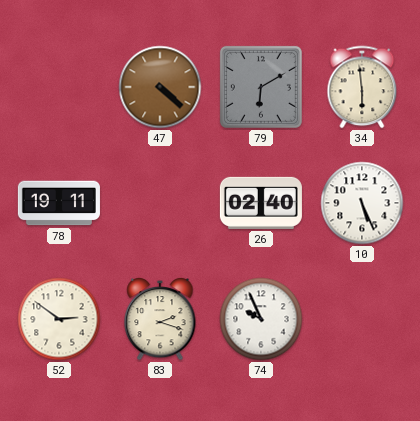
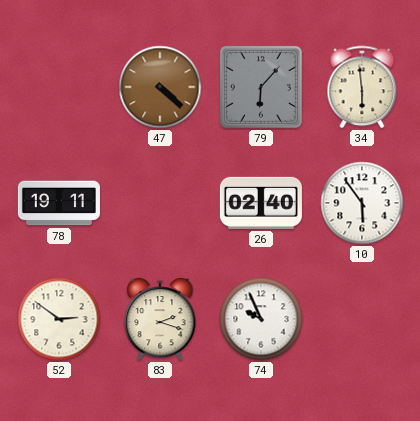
79: 6:10 -> 6:07
10: 5:26 -> 5:54
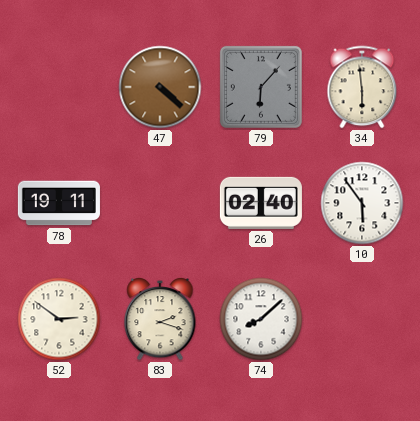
74: 9:56 -> 8:08
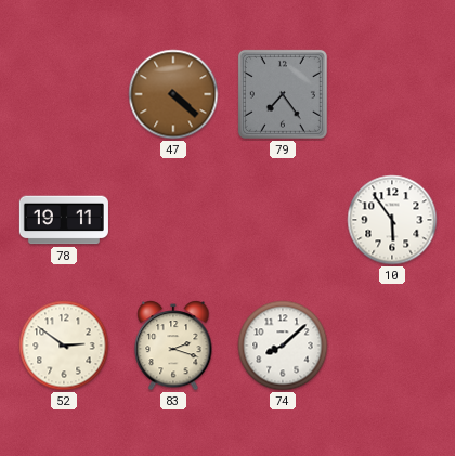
79: 6:07 -> 7:24
34: 5:59 -> none
26: 02:40 -> none
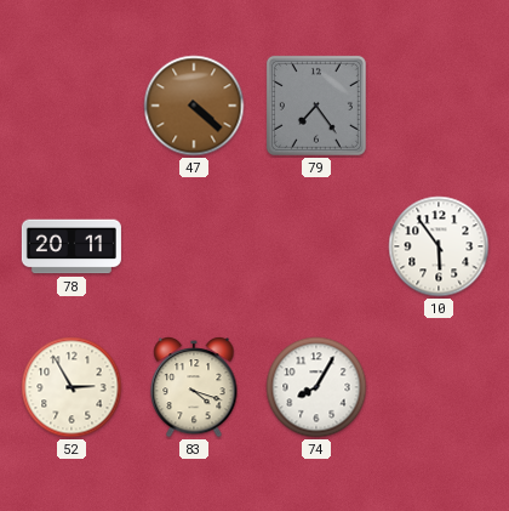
78: 19:11 -> 20:11
52: 2:51 -> 2:55
83: 2:18 -> 4:18
74: 8:08 -> 8:05
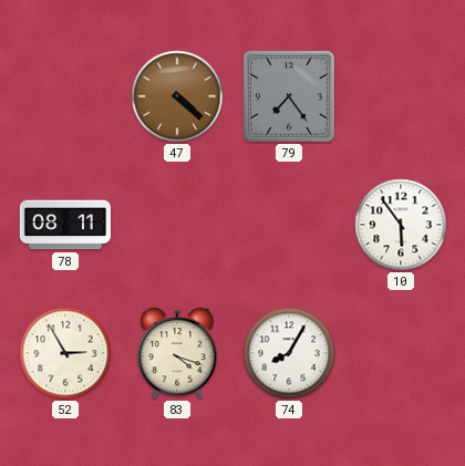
78: 20:11 -> 08:11
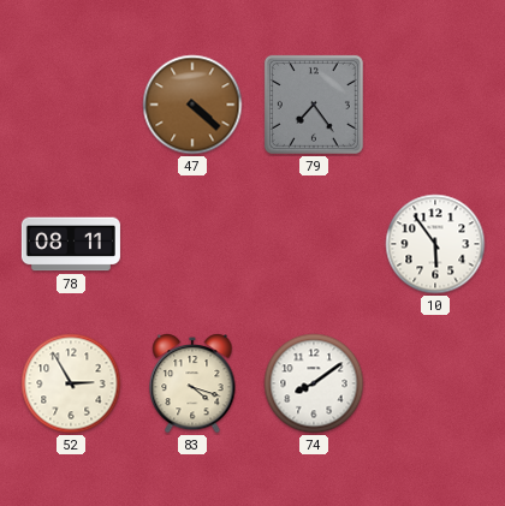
74: 8:05 -> 8:09
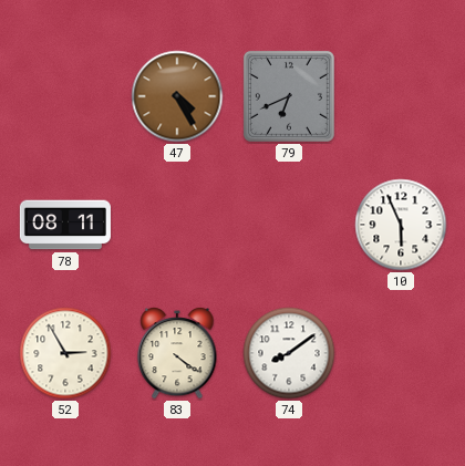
47: 4:22 -> 4:25
79: 7:24 -> 6:41
10: 5:54 -> 5:56
83: 4:18 -> 4:21
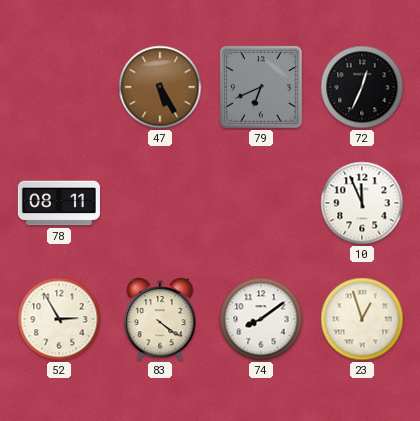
47: 4:25 -> 5:25
72: none -> 12:34
10: 5:56 -> 11:56
23: none -> 12:57
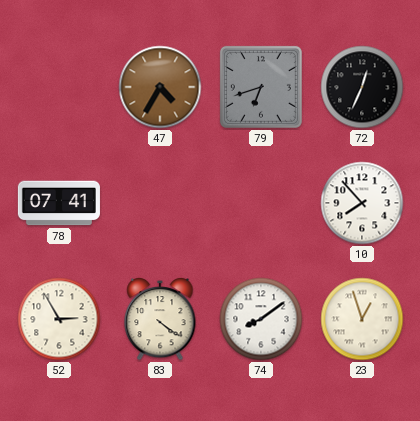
47: 5:25 -> 4:35
79: 6:41 -> 6:42
78: 08:11 -> 07:41
10: 11:56 -> 7:53
